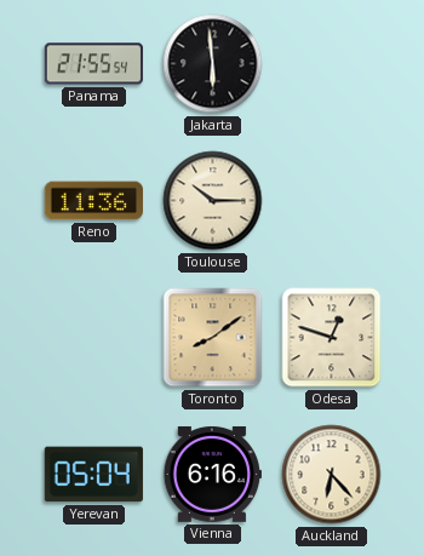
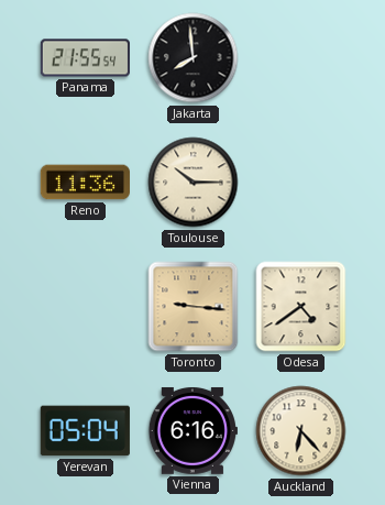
Jakarta: 5:59 -> 7:59
Toronto: 8:09 -> 9:16
Odesa: 12:48 -> 4:39
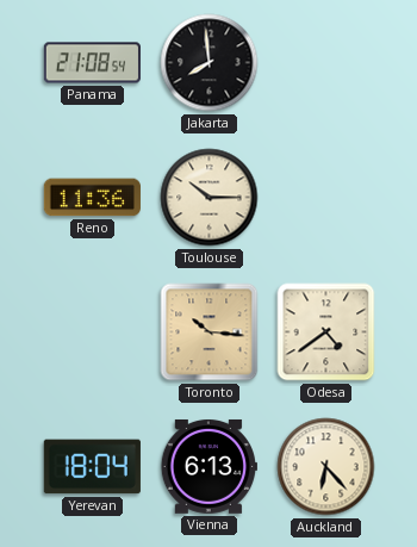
Panama: 21:55 -> 21:08
Toronto: 9:16 -> 10:16
Yerevan: 05:04 -> 18:04
Vienna: 6:16 -> 6:13
